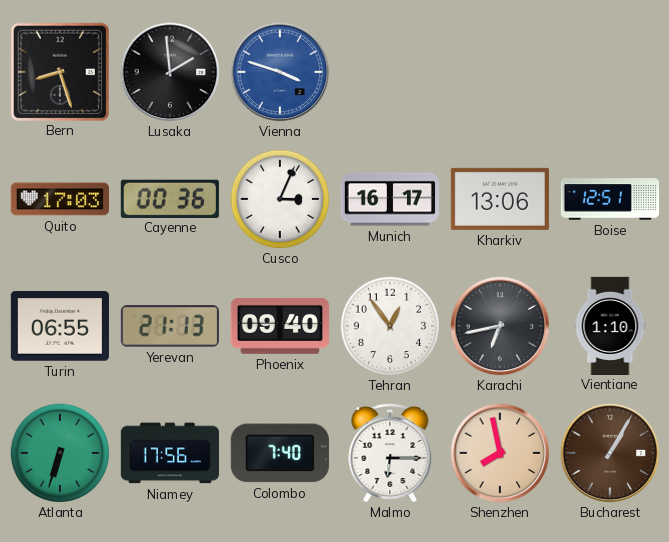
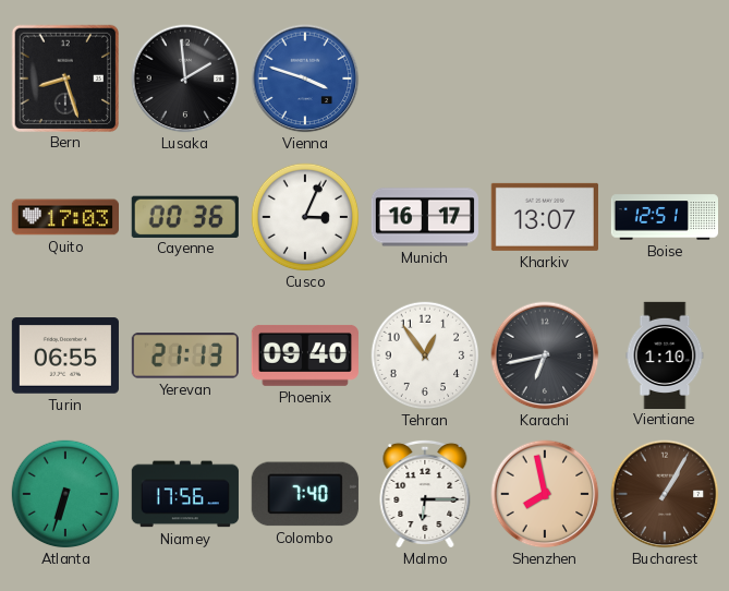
Kharkiv: 13:06 -> 13:07
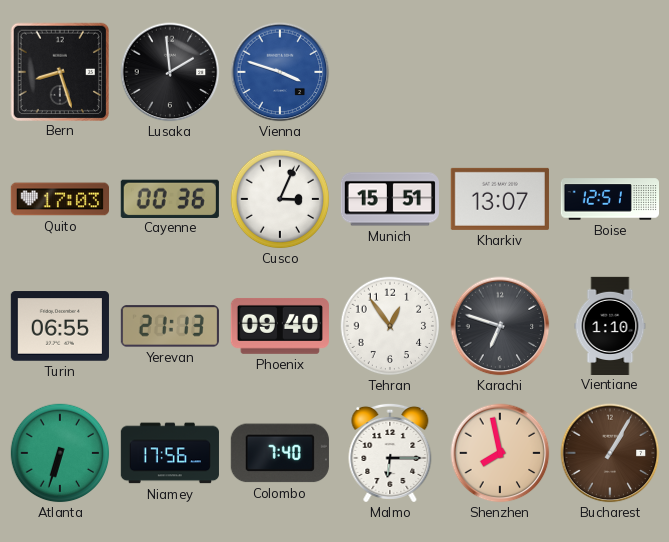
Munich: 16:17 -> 15:51
Karachi: 6:43 -> 6:48
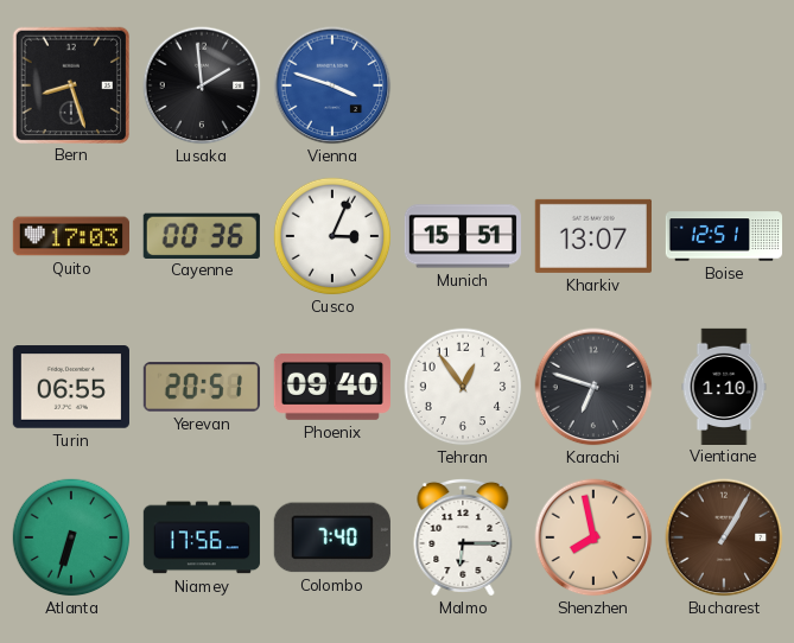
Yerevan: 21:13 -> 20:51
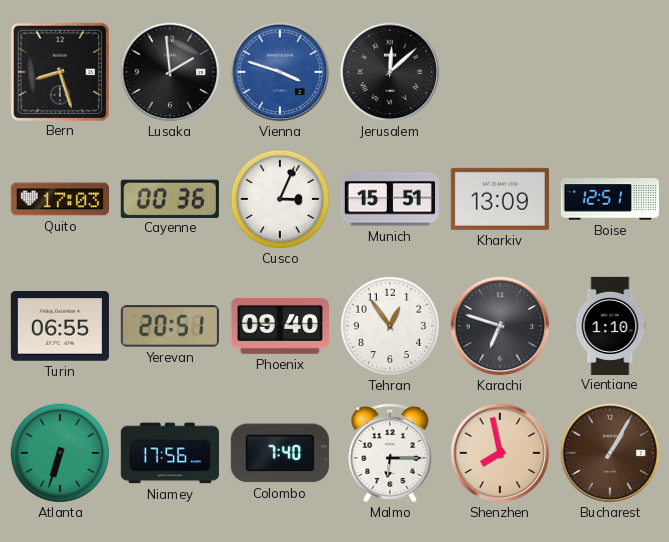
Jerusalem: none -> 12:08
Kharkiv: 13:07 -> 13:09
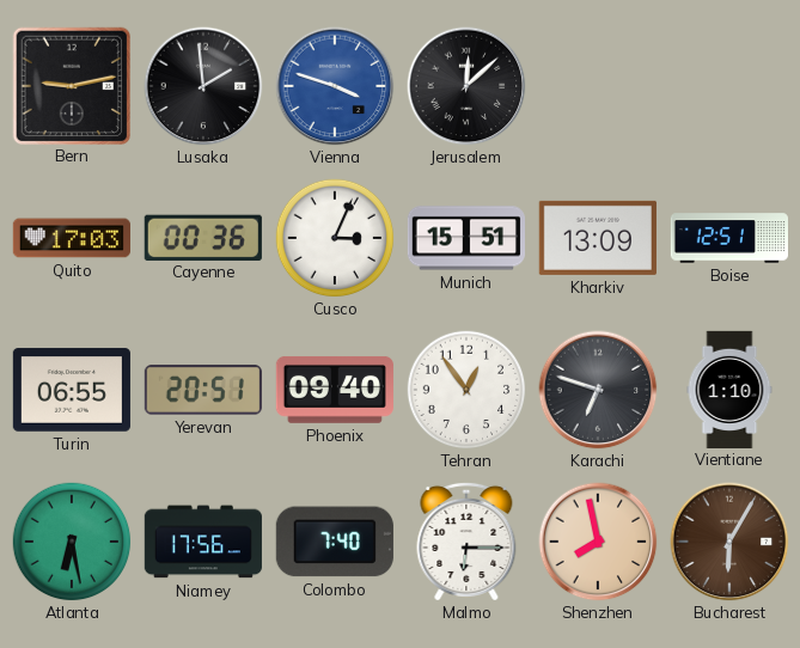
Bern: 8:27 -> 9:13
Atlanta: 6:33 -> 6:28
Bucharest: 1:05 -> 6:05
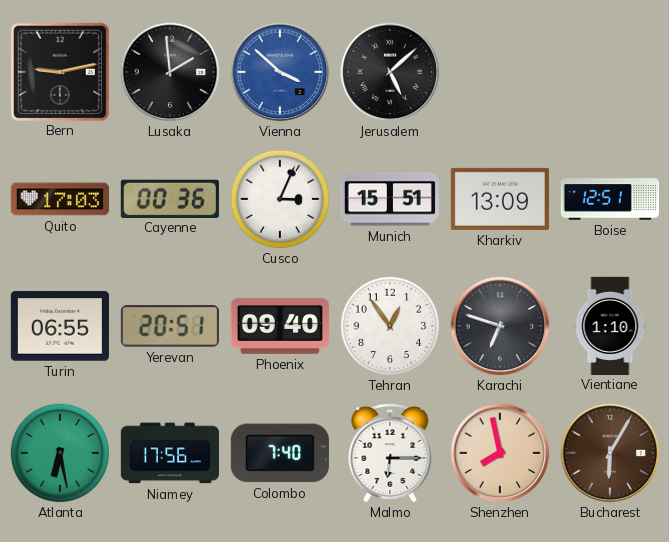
Vienna: 3:48 -> 3:52
Jerusalem: 12:08 -> 5:08
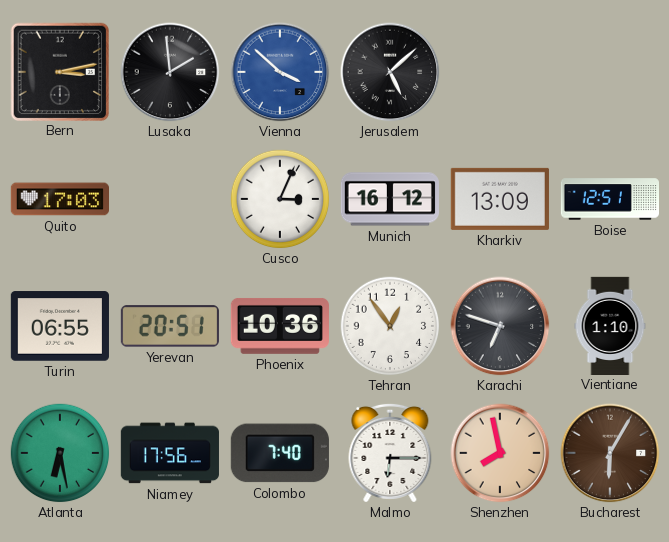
Bern: 9:13 -> 3:13
Cayenne: 00:36 -> none
Munich: 15:51 -> 16:12
Phoenix: 09:40 -> 10:36
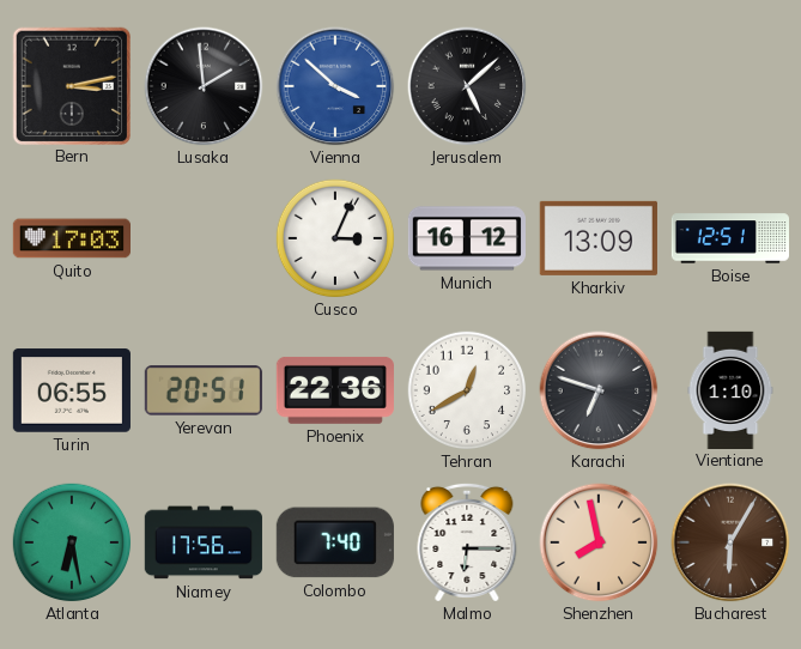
Phoenix: 10:36 -> 22:36
Tehran: 12:54 -> 12:40
